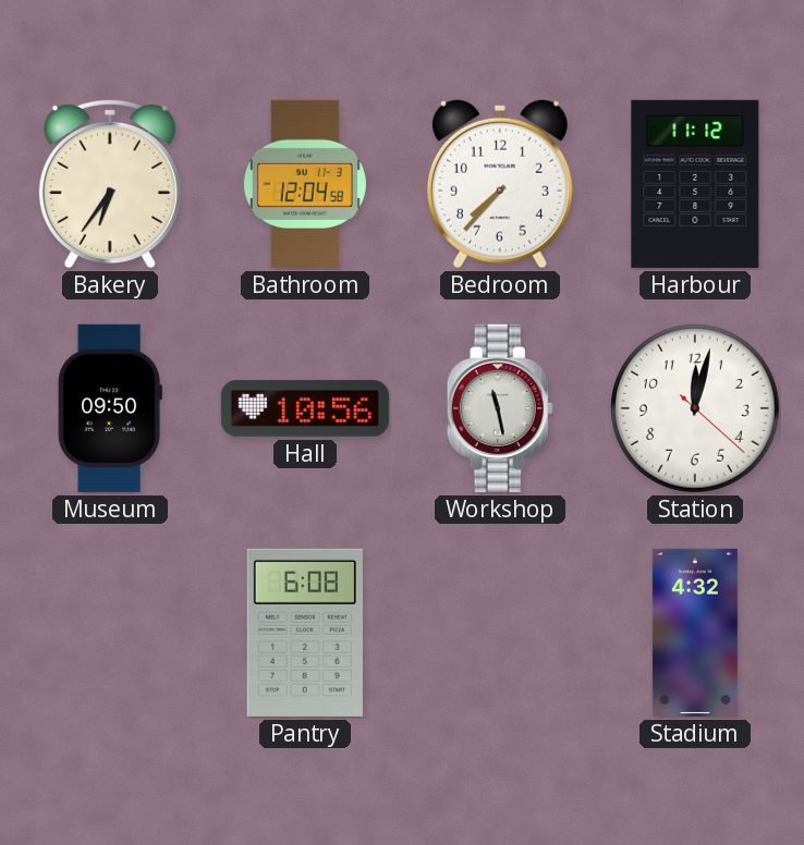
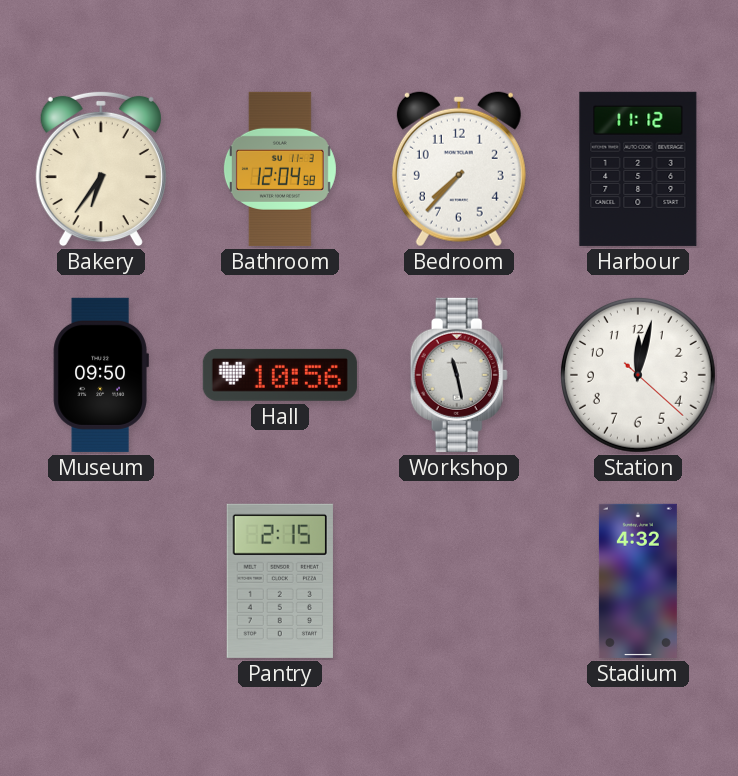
Pantry: 6:08 -> 2:15
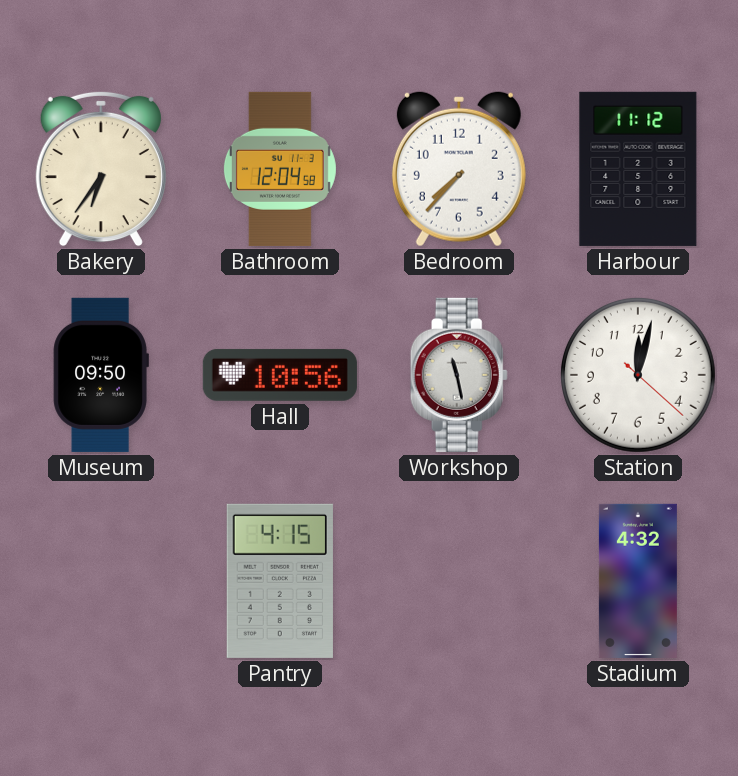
Pantry: 2:15 -> 4:15
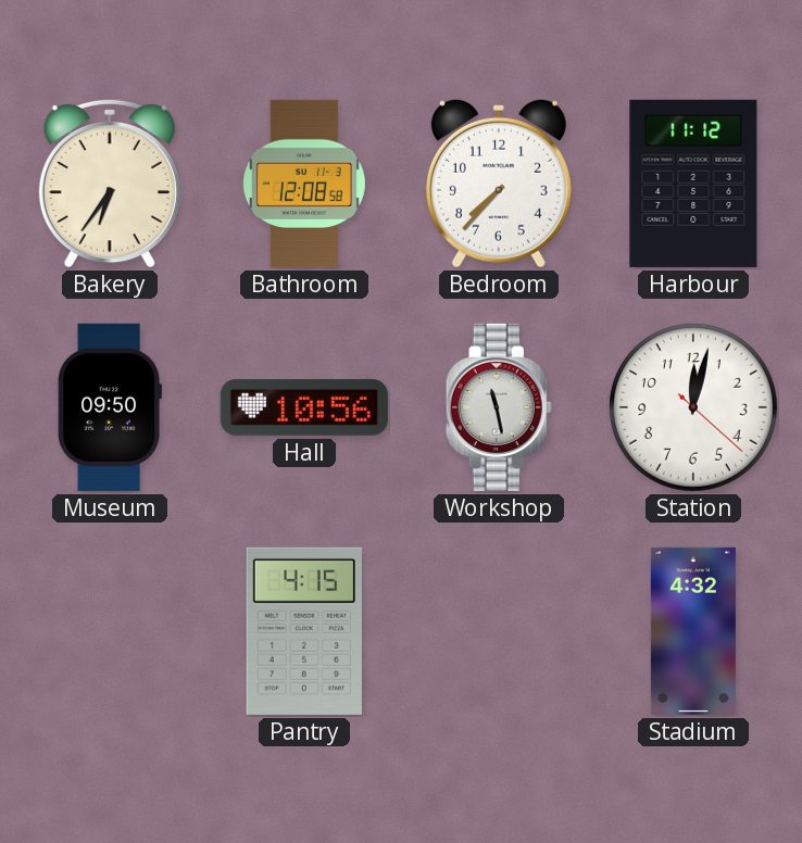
Bathroom: 12:04 -> 12:08
